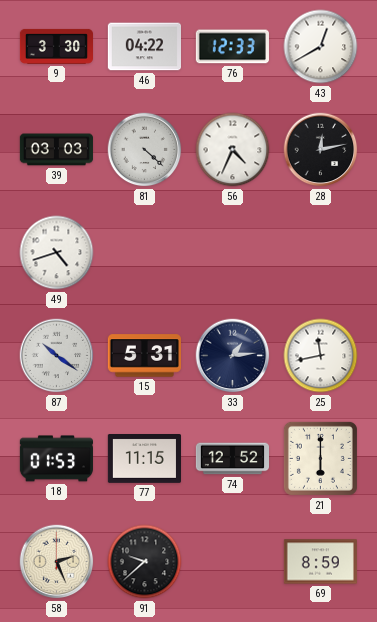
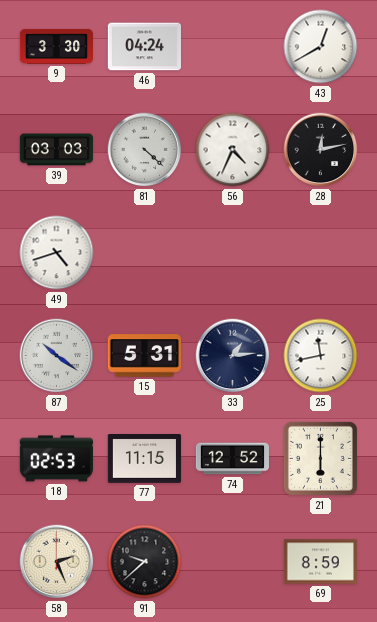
46: 04:22 -> 04:24
76: 12:33 -> none
18: 01:53 -> 02:53
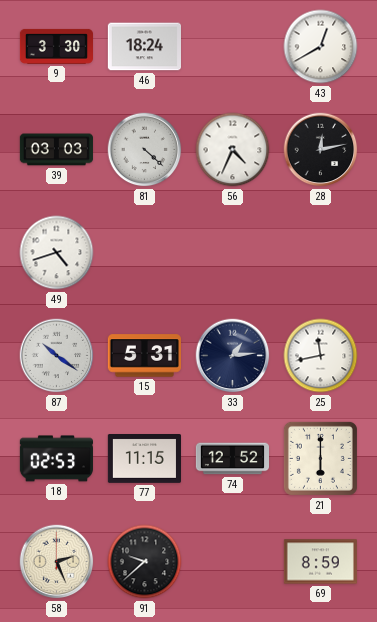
46: 04:24 -> 18:24
